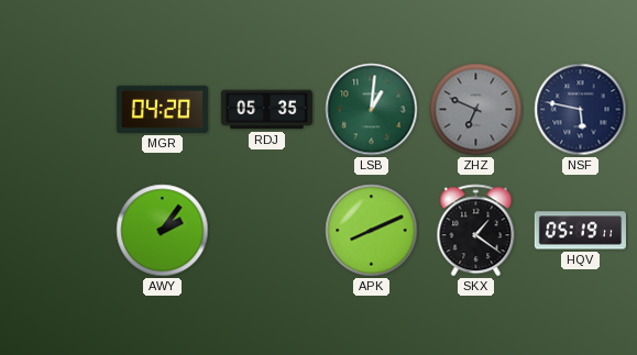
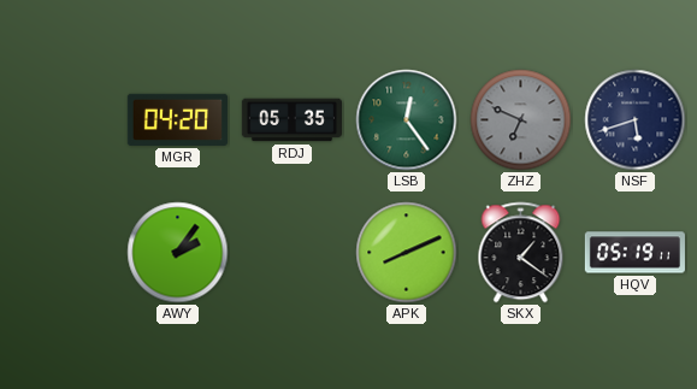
LSB: 1:01 -> 12:24
NSF: 5:47 -> 5:42
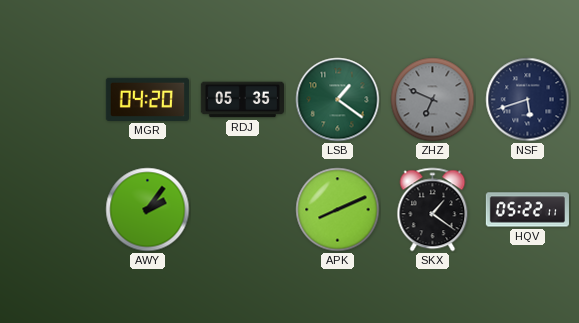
LSB: 12:24 -> 1:21
HQV: 05:19 -> 05:22
